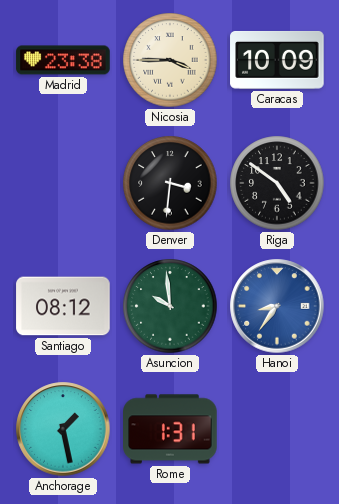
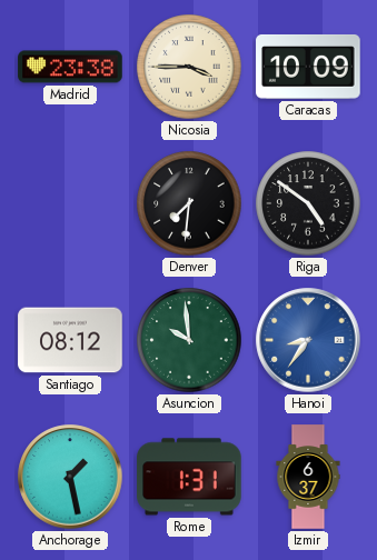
Denver: 3:31 -> 7:31
Izmir: none -> 6:37
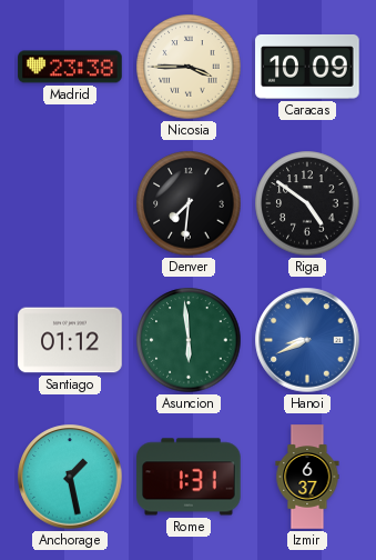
Santiago: 08:12 -> 01:12
Asuncion: 9:59 -> 5:59
Hanoi: 8:36 -> 8:41
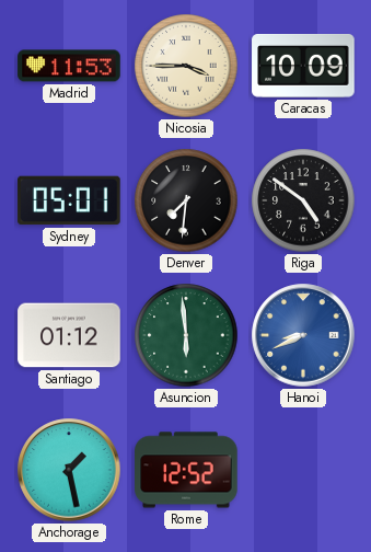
Madrid: 23:38 -> 11:53
Sydney: none -> 05:01
Rome: 1:31 -> 12:52
Izmir: 6:37 -> none
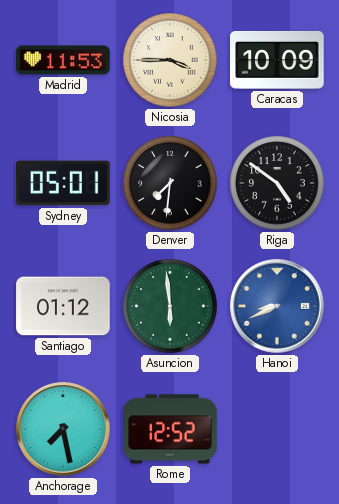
Anchorage: 1:28 -> 7:28
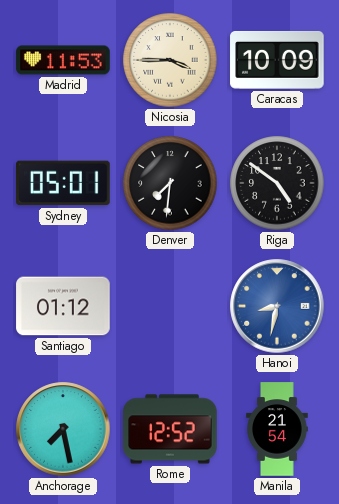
Asuncion: 5:59 -> none
Hanoi: 8:41 -> 8:32
Manila: none -> 21:54
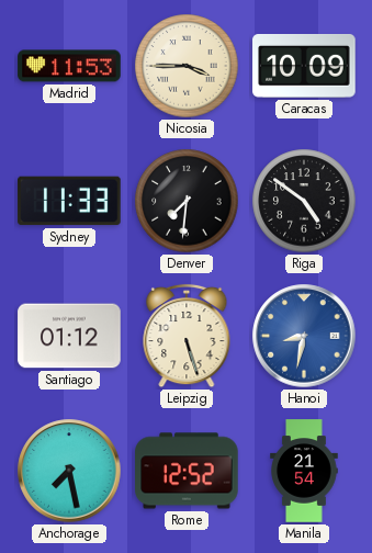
Sydney: 05:01 -> 11:33
Leipzig: none -> 5:27
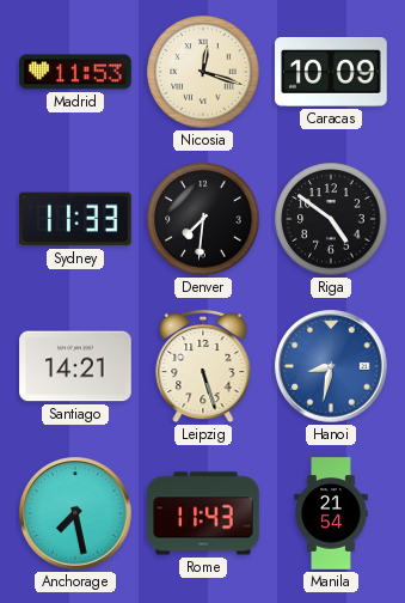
Nicosia: 3:45 -> 12:18
Santiago: 01:12 -> 14:21
Rome: 12:52 -> 11:43
